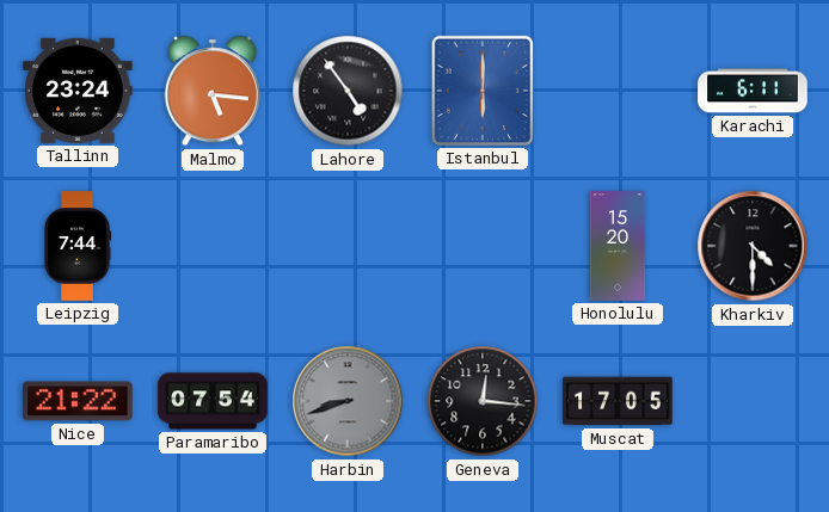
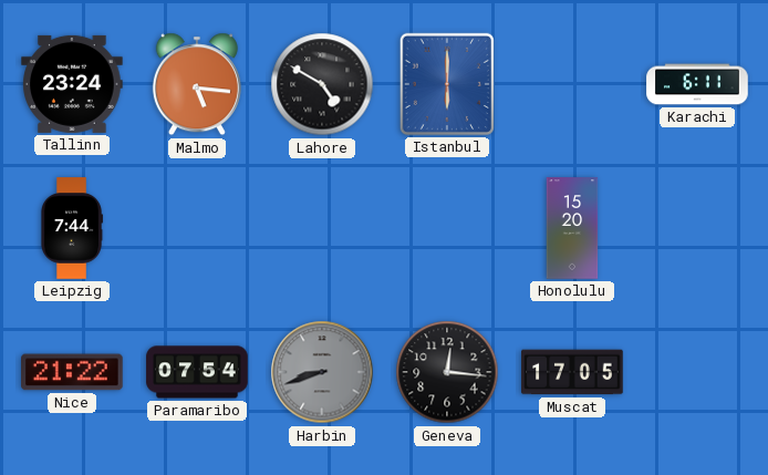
Lahore: 4:54 -> 4:50
Kharkiv: 4:30 -> none
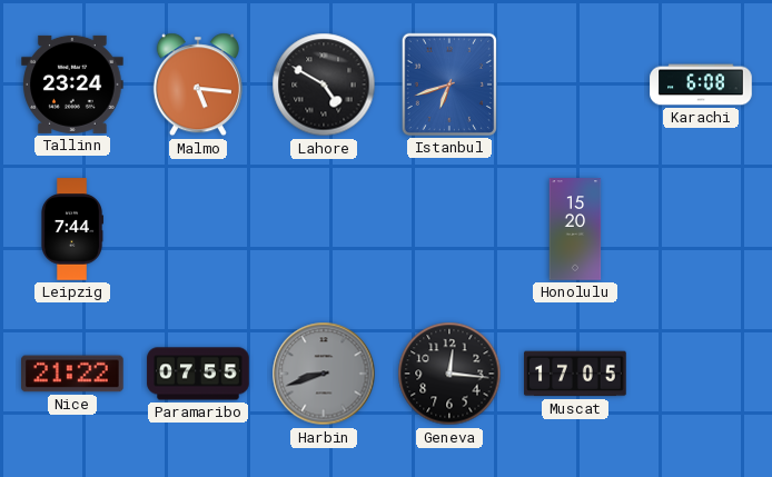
Istanbul: 6:00 -> 6:42
Karachi: 6:11 -> 6:08
Paramaribo: 07:54 -> 07:55
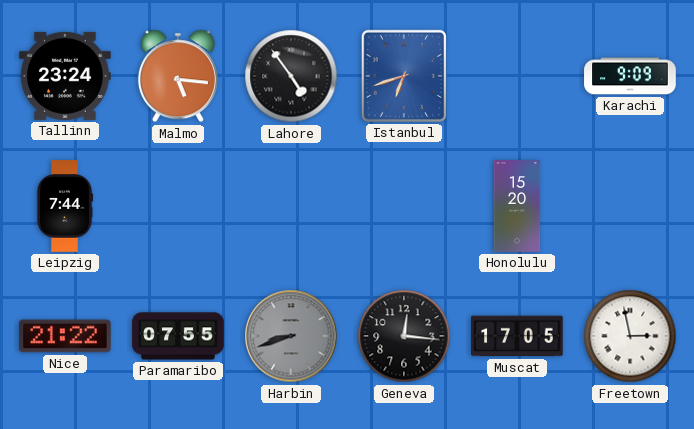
Lahore: 4:50 -> 4:54
Karachi: 6:08 -> 9:09
Freetown: none -> 2:58
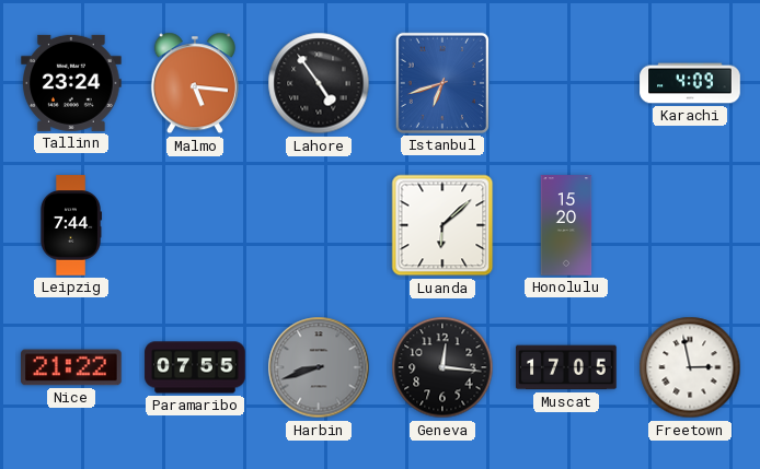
Karachi: 9:09 -> 4:09
Luanda: none -> 6:08
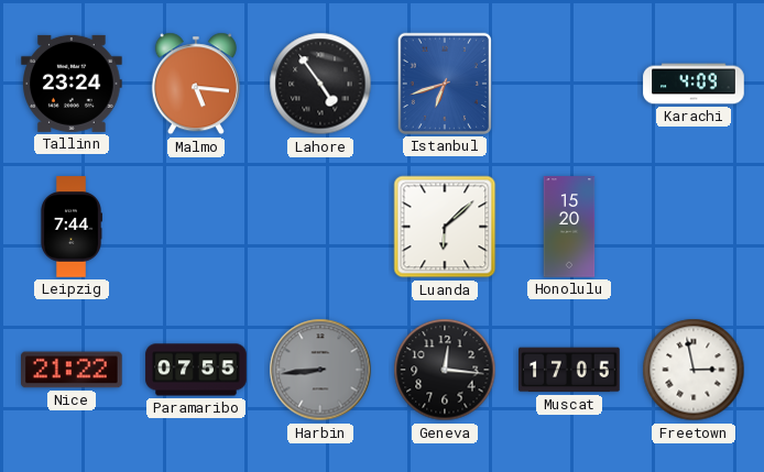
Harbin: 8:42 -> 8:44
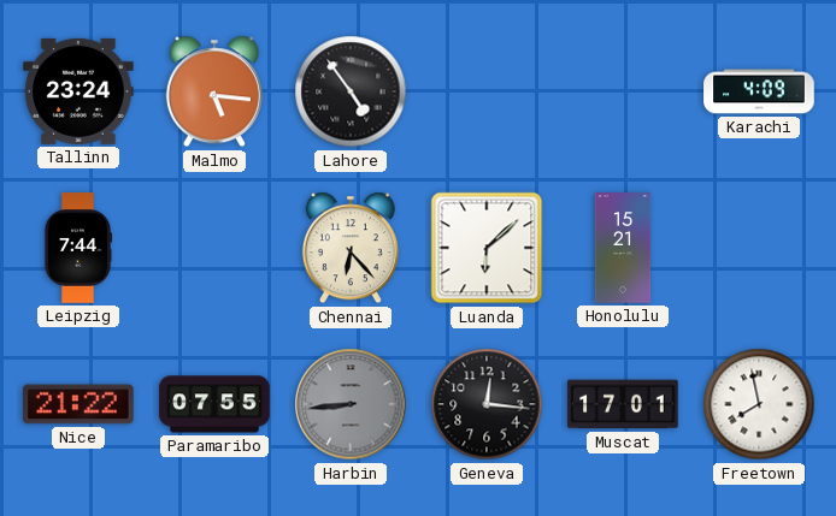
Istanbul: 6:42 -> none
Chennai: none -> 6:23
Honolulu: 15:20 -> 15:21
Muscat: 17:05 -> 17:01
Freetown: 2:58 -> 7:58
